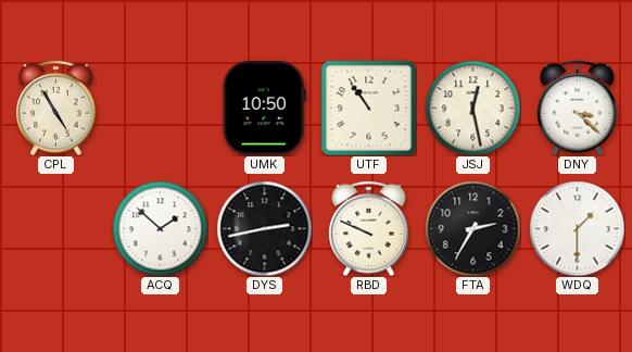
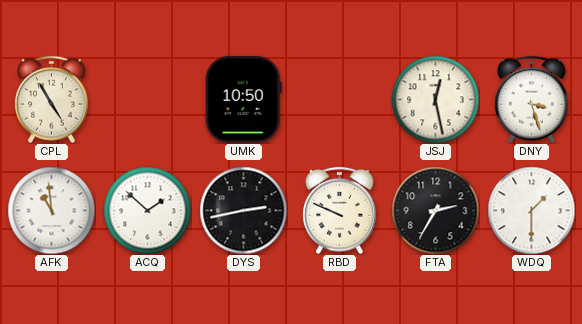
UTF: 10:54 -> none
DNY: 3:22 -> 3:27
AFK: none -> 10:59
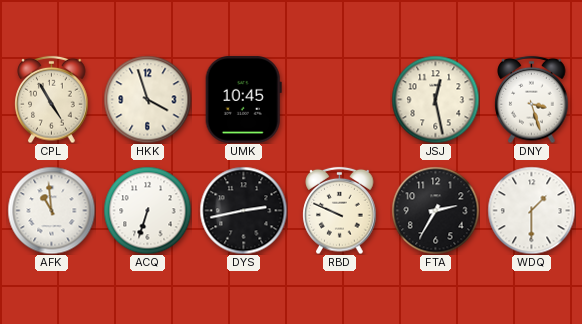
HKK: none -> 3:57
UMK: 10:50 -> 10:45
ACQ: 1:52 -> 6:33
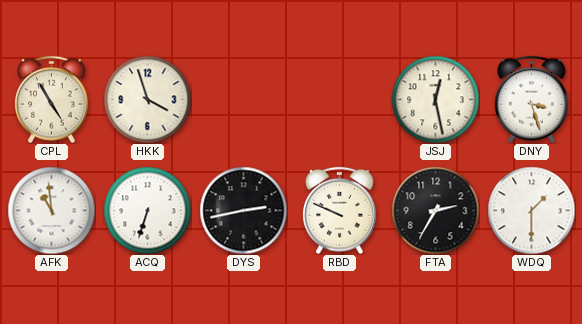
UMK: 10:45 -> none
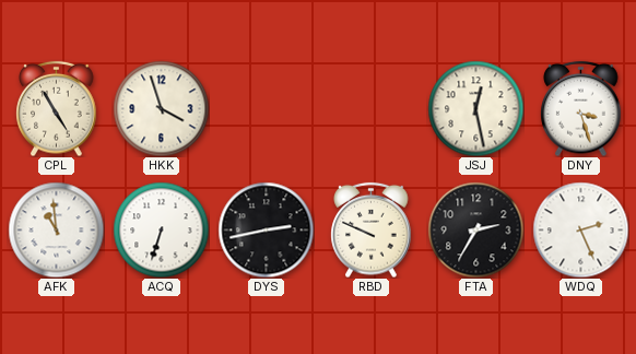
WDQ: 1:30 -> 2:26
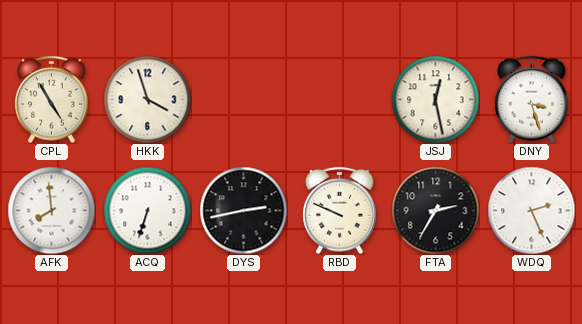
AFK: 10:59 -> 7:59
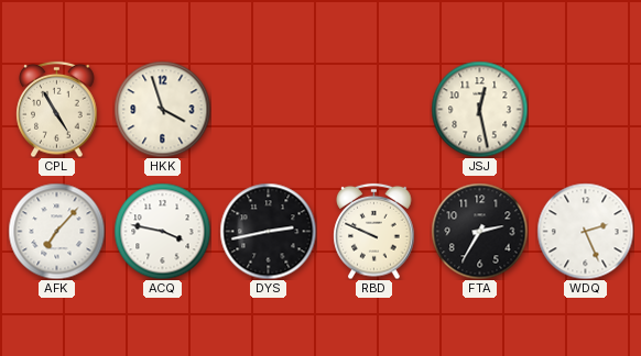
DNY: 3:27 -> none
AFK: 7:59 -> 7:07
ACQ: 6:33 -> 3:47
